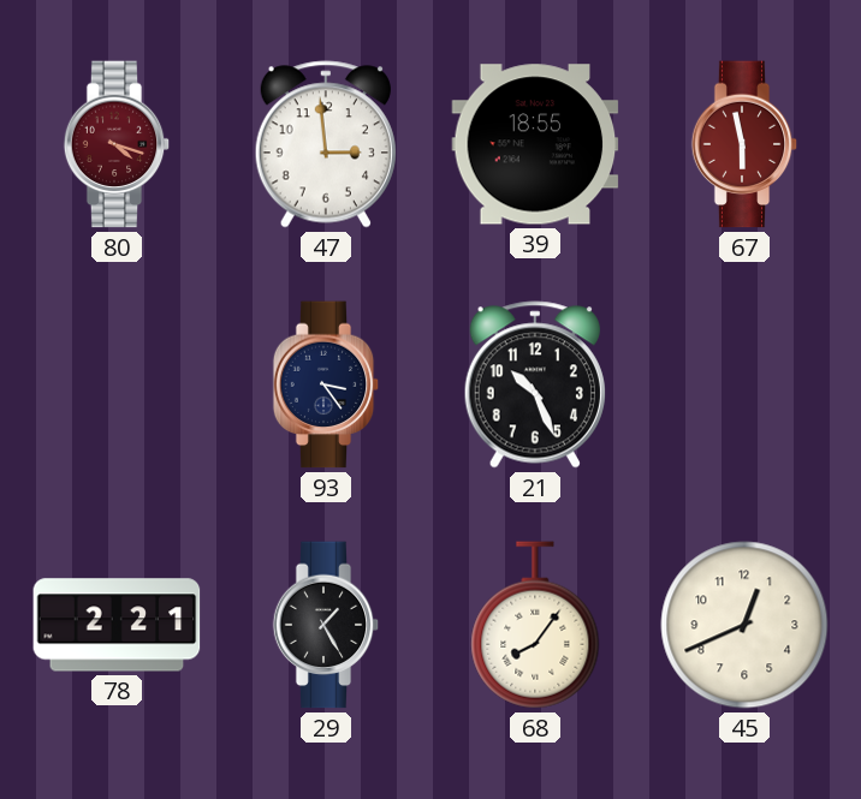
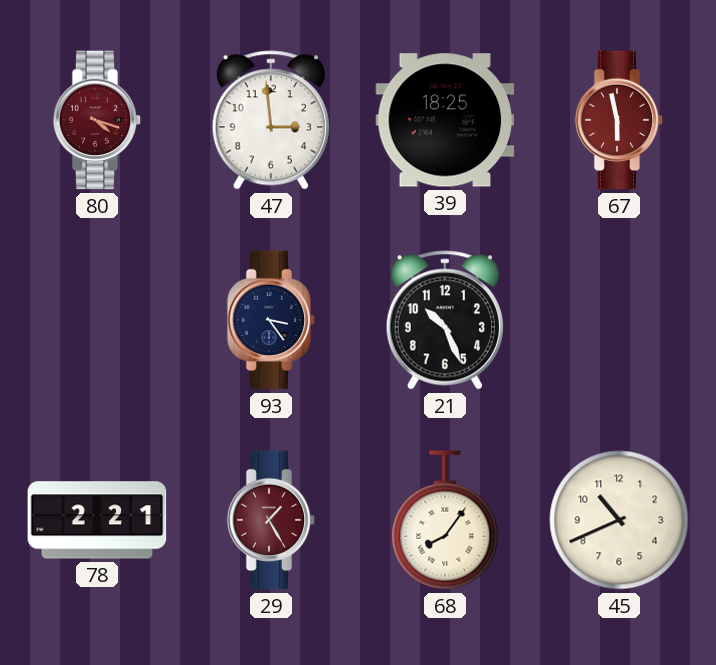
39: 18:55 -> 18:25
29 dial: black -> burgundy
45: 12:41 -> 10:41
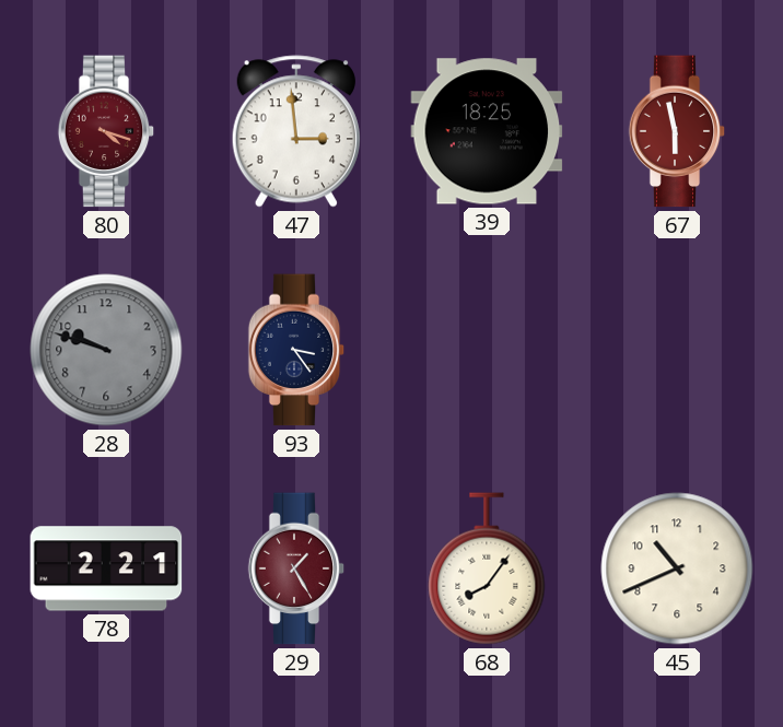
28: none -> 9:48
21: 10:26 -> none
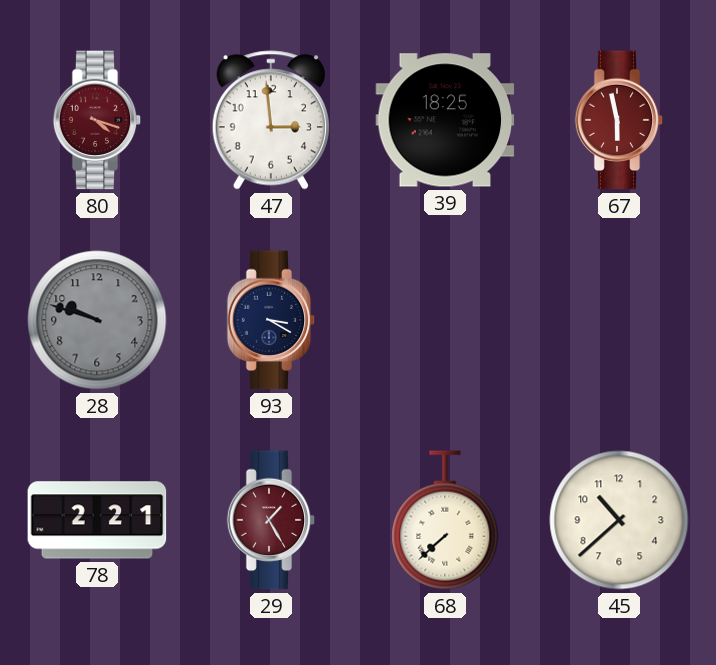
93: 3:24 -> 3:20
68: 8:06 -> 7:38
45: 10:41 -> 10:38
